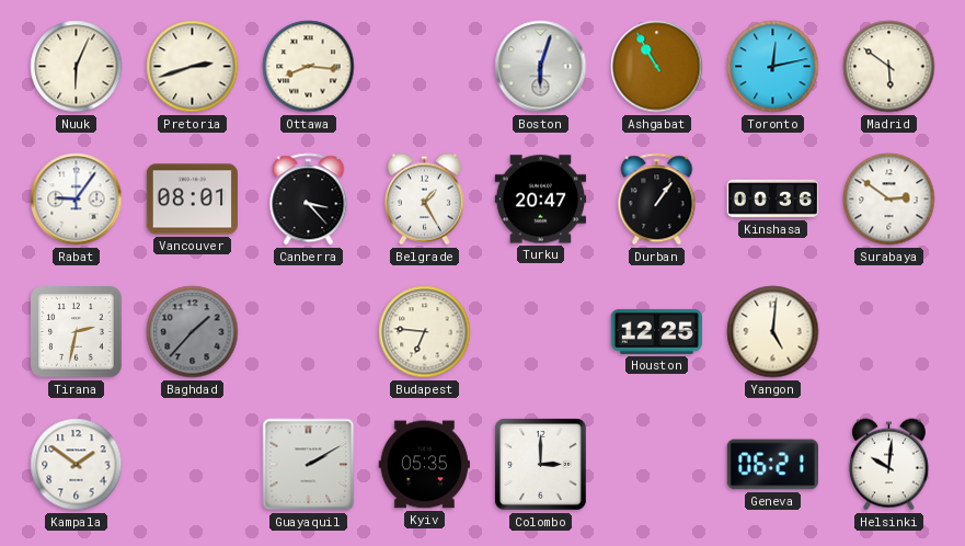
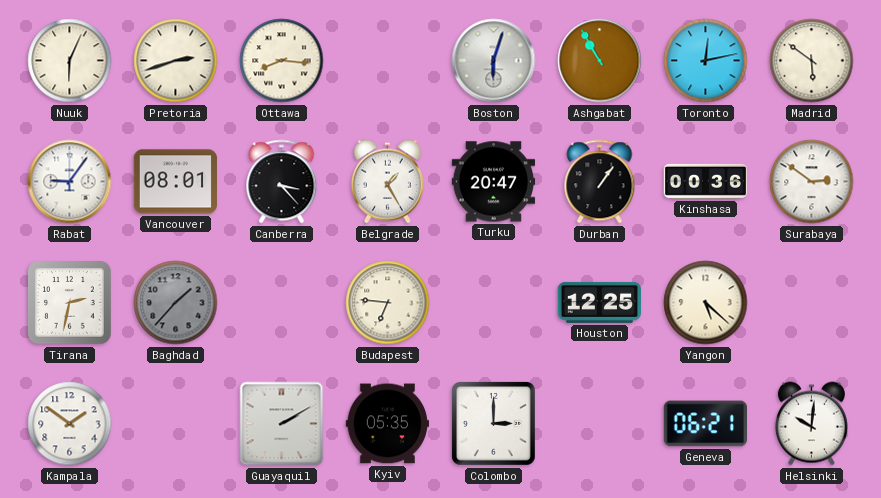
Yangon: 5:01 -> 5:22
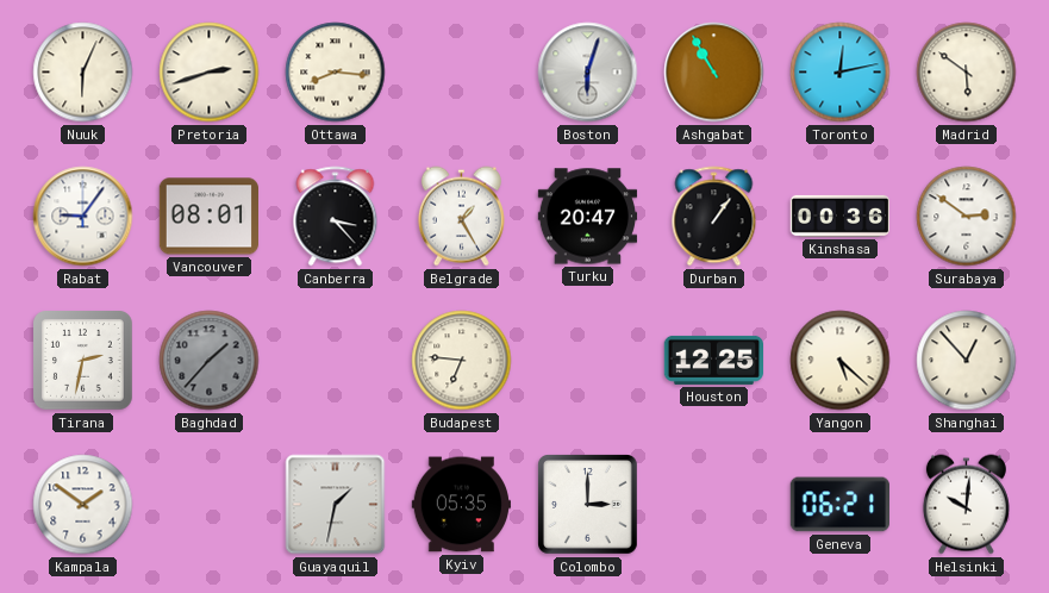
Shanghai: none -> 12:53
Guayaquil: 2:10 -> 1:32
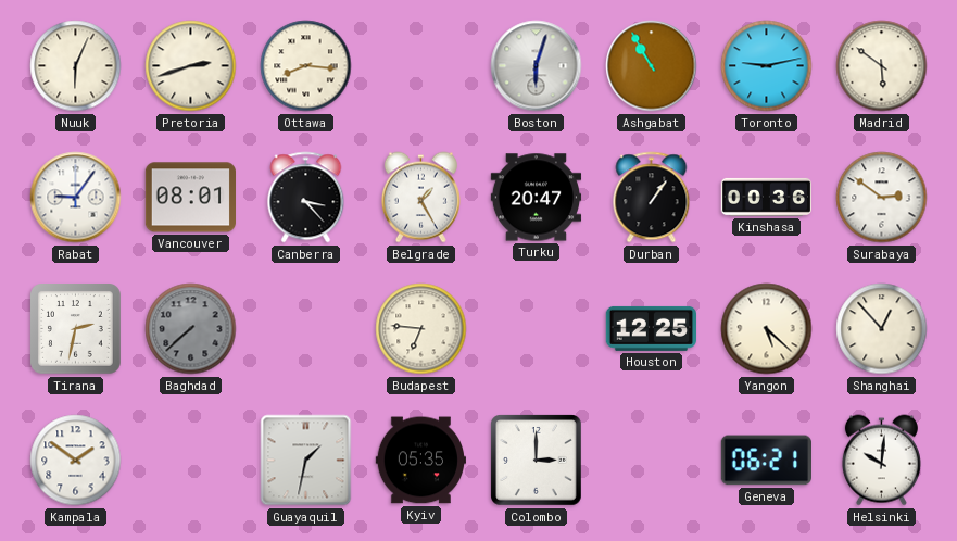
Toronto: 12:13 -> 9:13
Baghdad: 1:37 -> 7:38
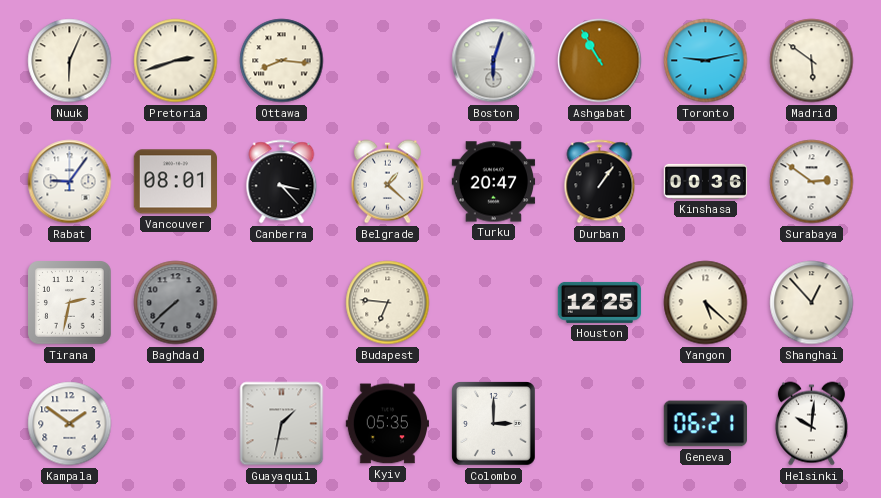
Belgrade: 1:25 -> 1:22
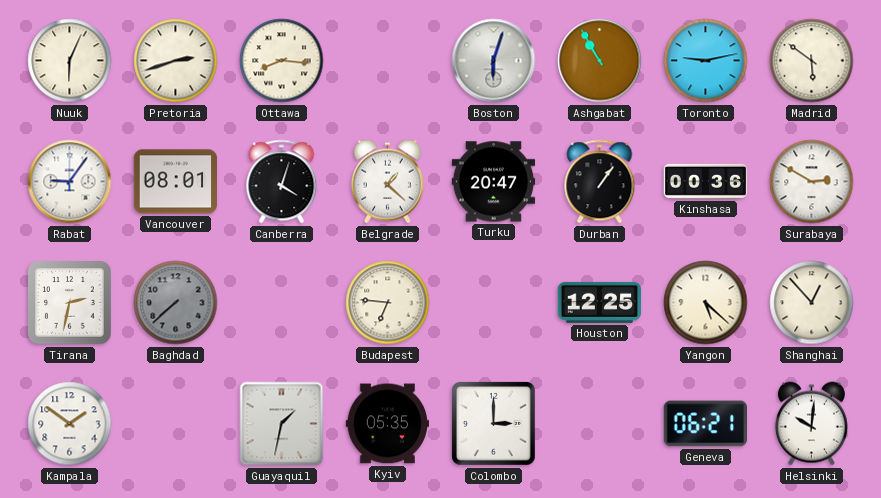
Canberra: 3:23 -> 4:03
Surabaya: 2:51 -> 2:50
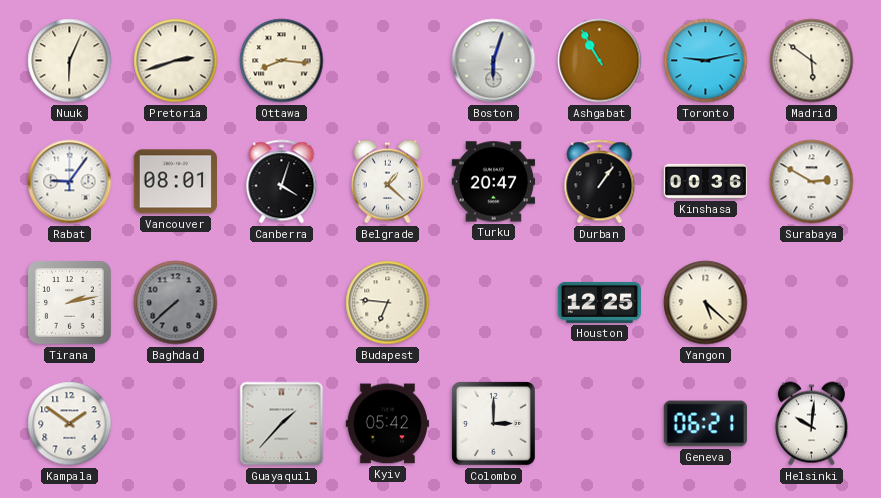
Tirana: 2:32 -> 2:13
Shanghai: 12:53 -> none
Guayaquil: 1:32 -> 1:37
Kyiv: 05:35 -> 05:42
